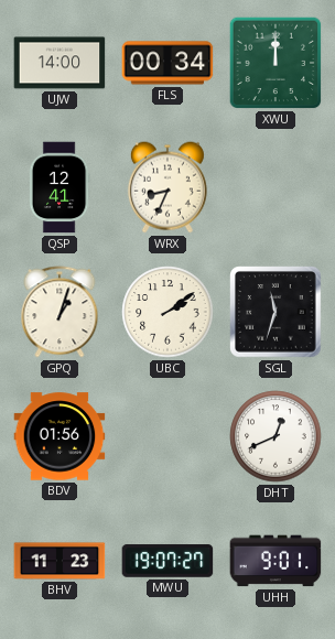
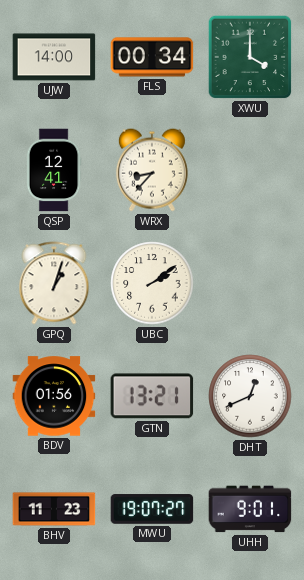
XWU: 12:00 -> 4:00
WRX: 8:34 -> 8:37
SGL: 11:33 -> none
GTN: none -> 13:21
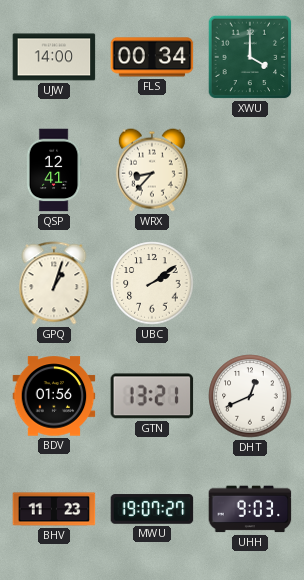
UHH: 9:01 -> 9:03
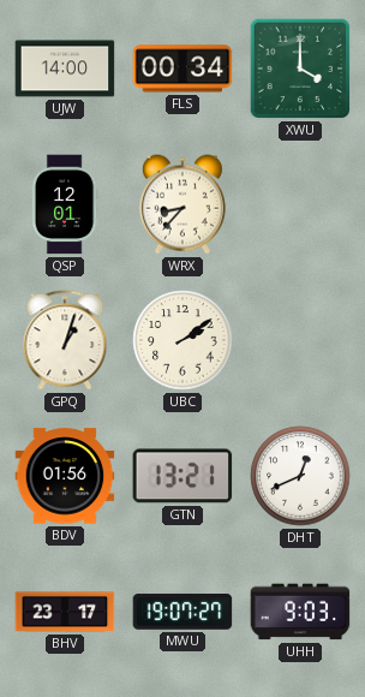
QSP: 12:41 -> 12:01
BHV: 11:23 -> 23:17
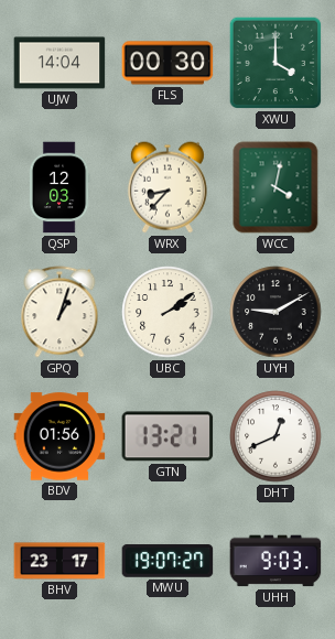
UJW: 14:00 -> 14:04
FLS: 00:34 -> 00:30
QSP: 12:01 -> 12:03
WCC: none -> 4:02
UYH: none -> 9:10
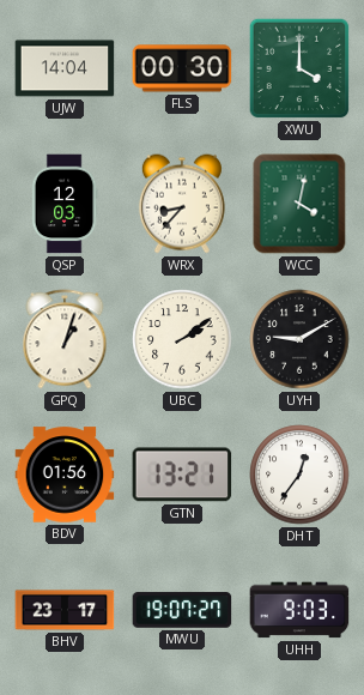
DHT: 12:41 -> 12:36
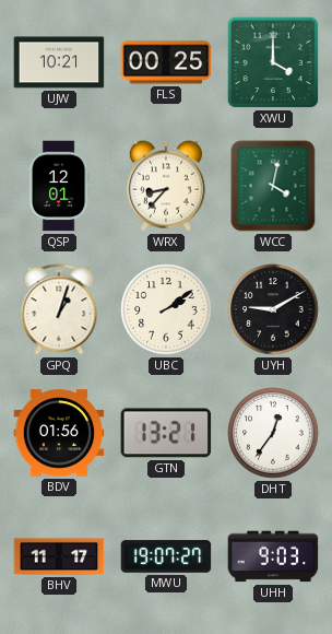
UJW: 14:04 -> 10:21
FLS: 00:30 -> 00:25
QSP: 12:03 -> 12:01
BHV: 23:17 -> 11:17
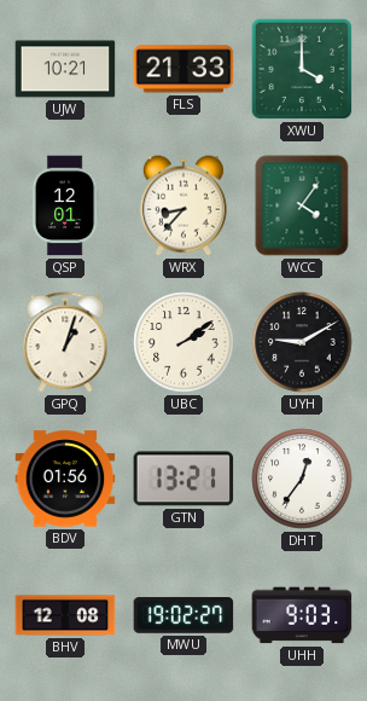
FLS: 00:25 -> 21:33
WCC: 4:02 -> 4:06
BHV: 11:17 -> 12:08
MWU: 19:07 -> 19:02
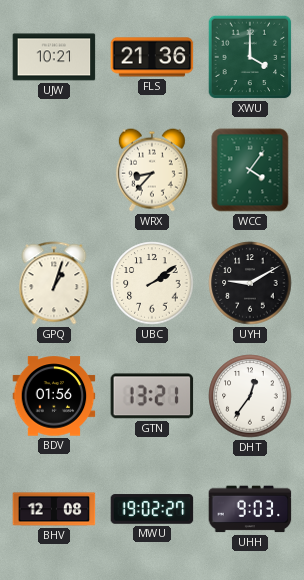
FLS: 21:33 -> 21:36
QSP: 12:01 -> none
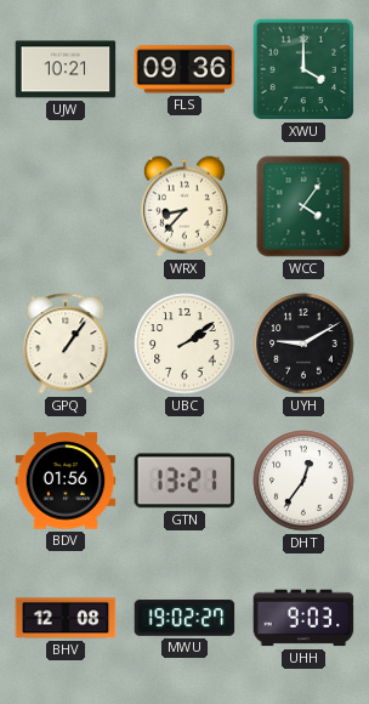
FLS: 21:36 -> 09:36
GPQ: 1:03 -> 1:06
